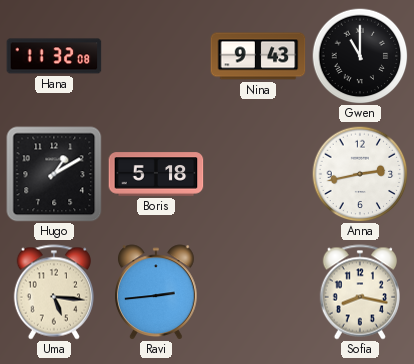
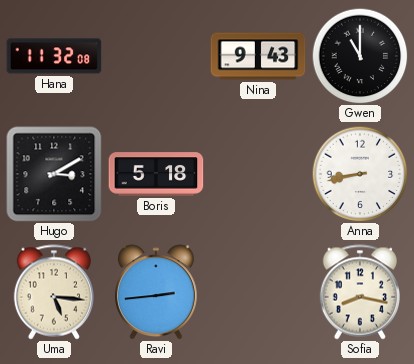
Hugo: 1:10 -> 3:10
Anna: 2:43 -> 8:43
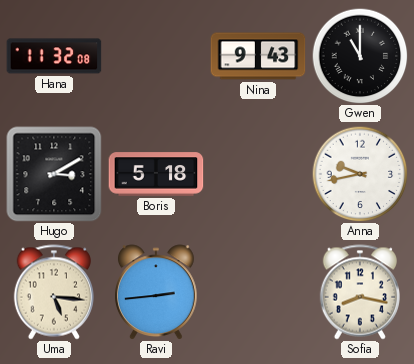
Anna: 8:43 -> 9:43
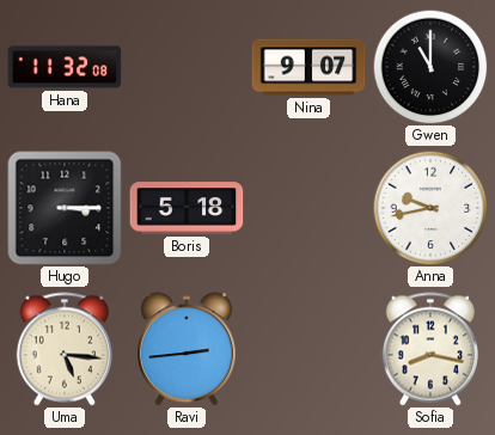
Nina: 9:43 -> 9:07
Hugo: 3:10 -> 3:15
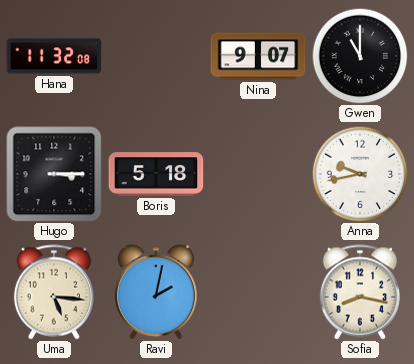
Ravi: 2:44 -> 2:02
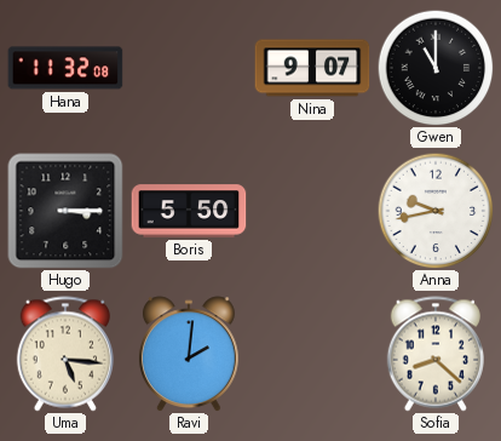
Boris: 5:18 -> 5:50
Ravi: 2:02 -> 2:01
Sofia: 8:17 -> 8:22
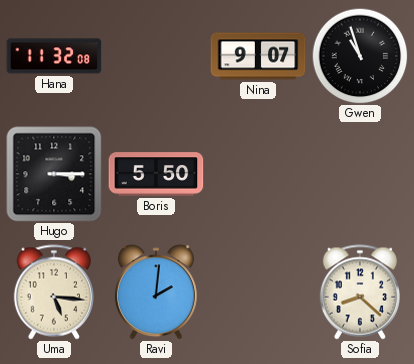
Gwen: 11:00 -> 10:57
Anna: 9:43 -> none
